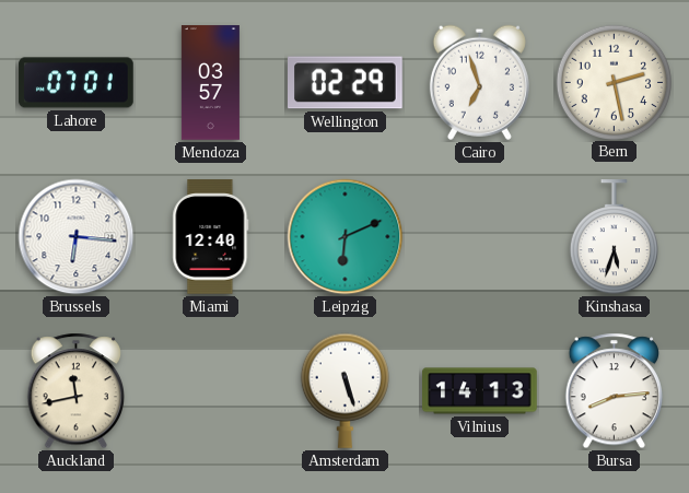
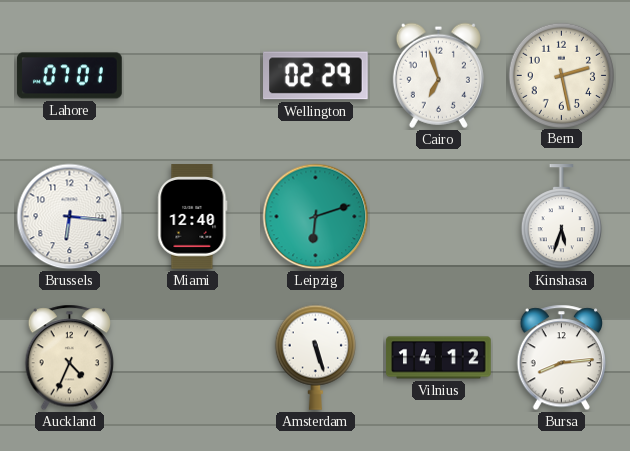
Mendoza: 03:57 -> none
Leipzig: 6:11 -> 6:12
Auckland: 11:43 -> 4:34
Vilnius: 14:13 -> 14:12
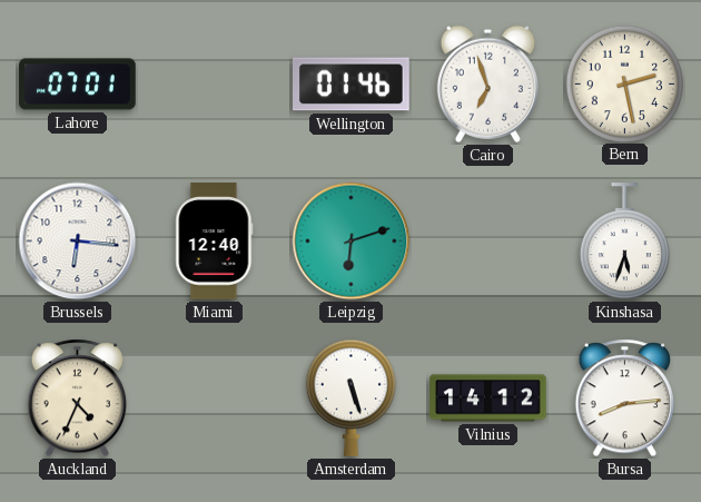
Wellington: 02:29 -> 01:46
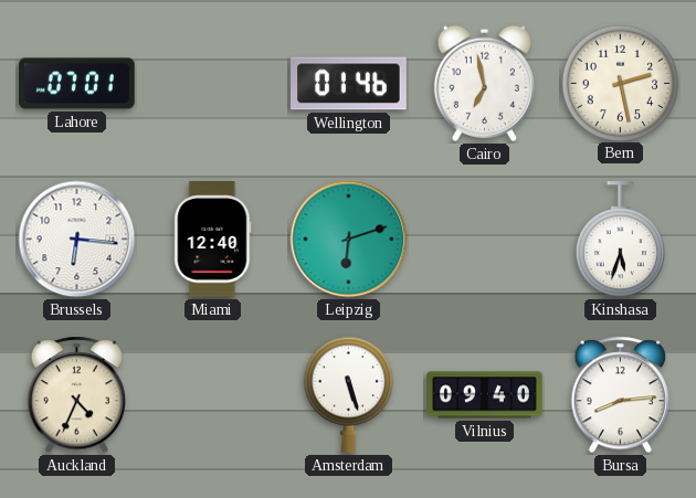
Cairo: 6:57 -> 6:58
Vilnius: 14:12 -> 09:40
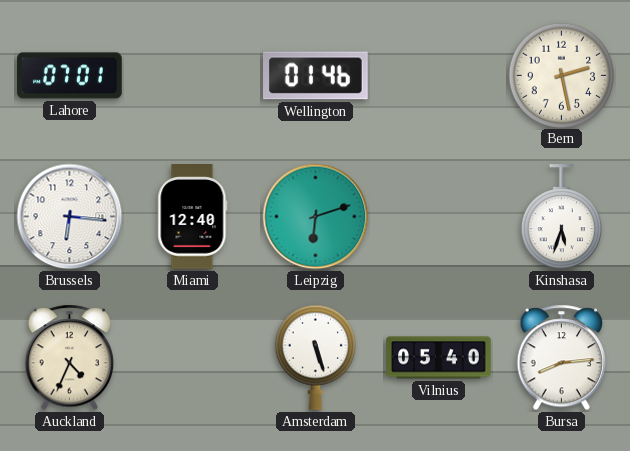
Cairo: 6:58 -> none
Vilnius: 09:40 -> 05:40
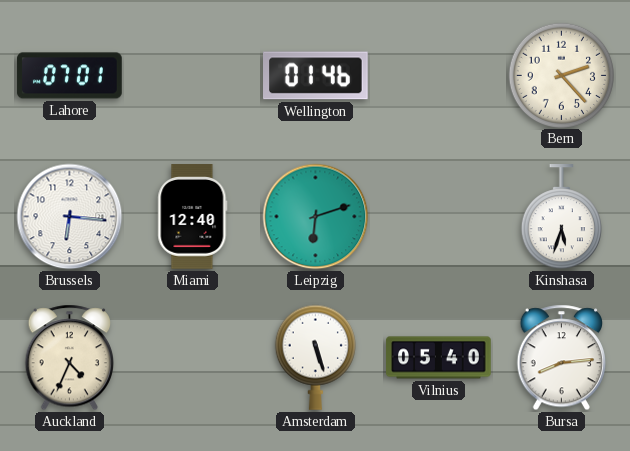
Bern: 2:28 -> 2:23
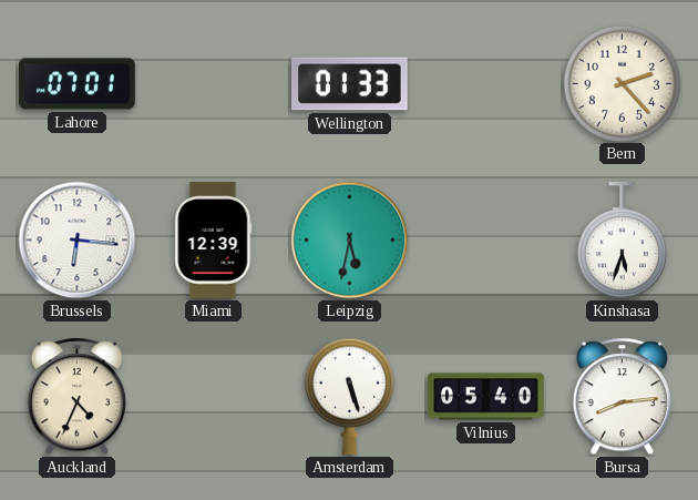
Wellington: 01:46 -> 01:33
Miami: 12:40 -> 12:39
Leipzig: 6:12 -> 5:32
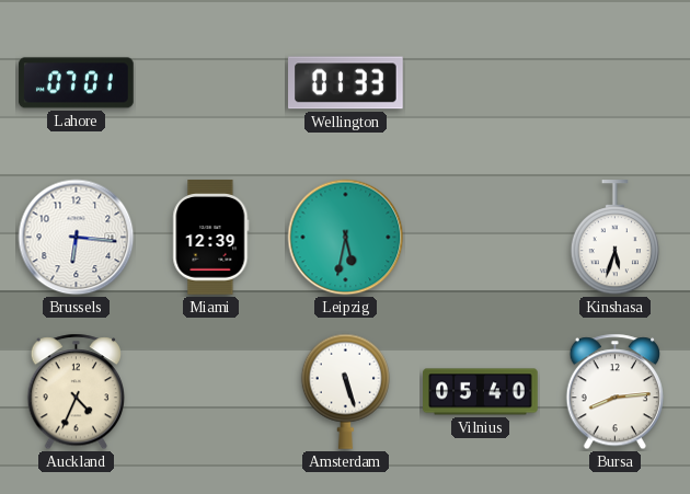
Bern: 2:23 -> none
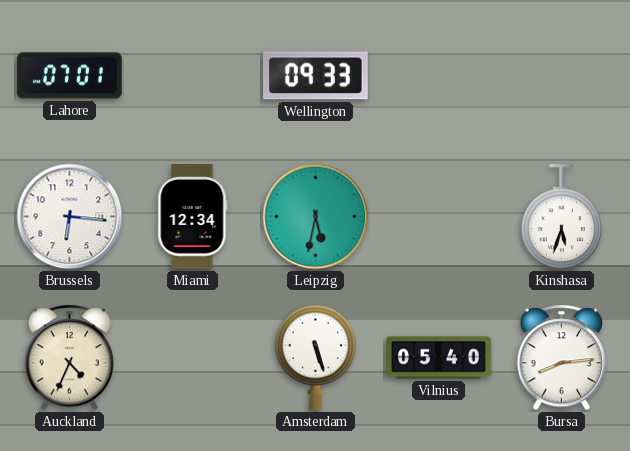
Wellington: 01:33 -> 09:33
Miami: 12:39 -> 12:34
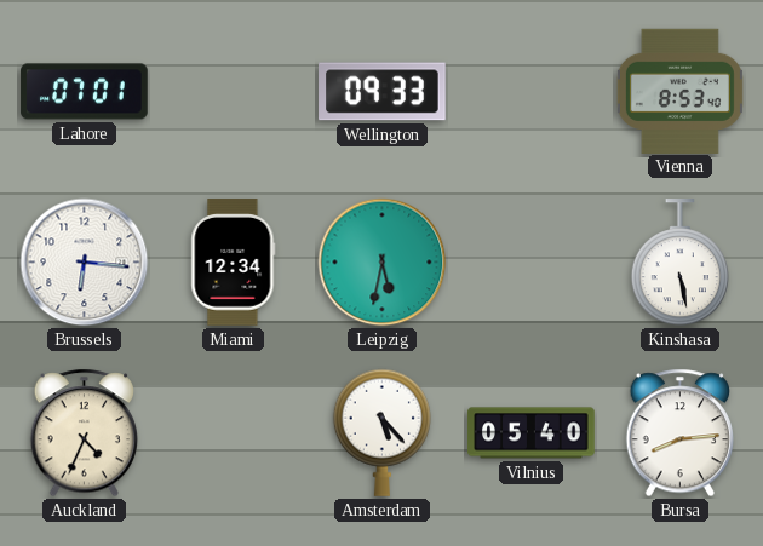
Vienna: none -> 8:53
Kinshasa: 5:33 -> 5:28
Amsterdam: 5:27 -> 5:23
